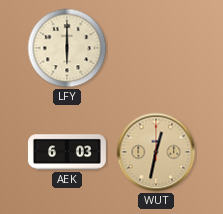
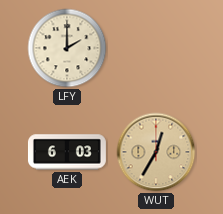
LFY: 6:00 -> 2:00
WUT: 12:32 -> 12:35
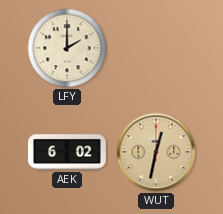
AEK: 6:03 -> 6:02
WUT: 12:35 -> 12:32
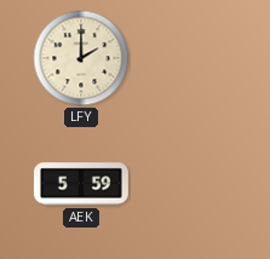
AEK: 6:02 -> 5:59
WUT: 12:32 -> none
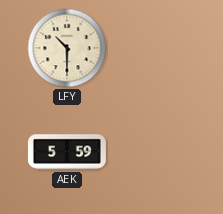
LFY: 2:00 -> 10:30
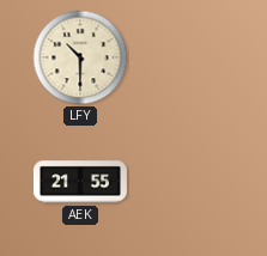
AEK: 5:59 -> 21:55
